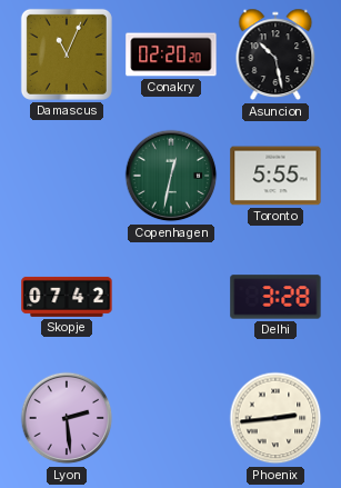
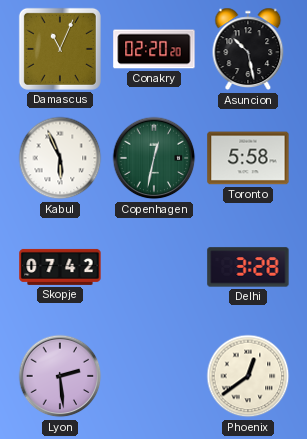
Kabul: none -> 5:56
Toronto: 5:55 -> 5:58
Phoenix: 2:44 -> 12:39
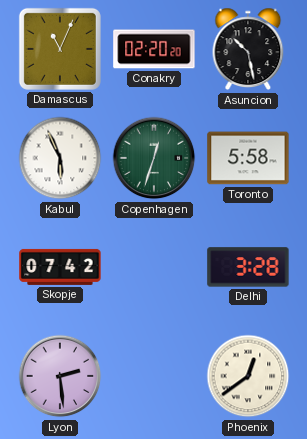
Copenhagen: 12:32 -> 12:33
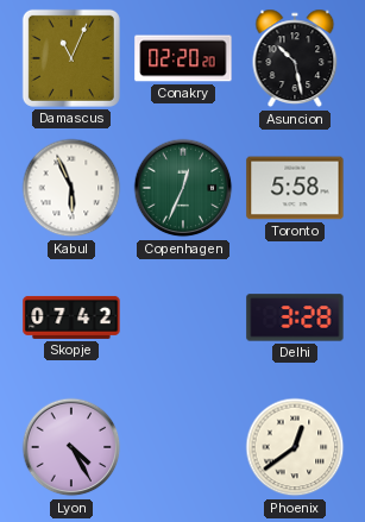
Copenhagen: 12:33 -> 12:34
Lyon: 2:29 -> 4:25
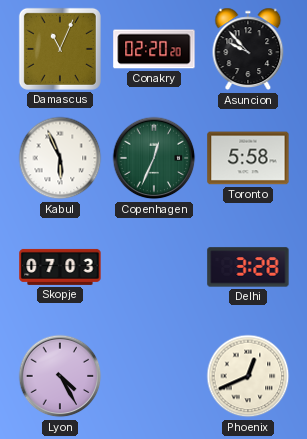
Asuncion: 10:28 -> 9:53
Skopje: 07:42 -> 07:03
Phoenix: 12:39 -> 12:41
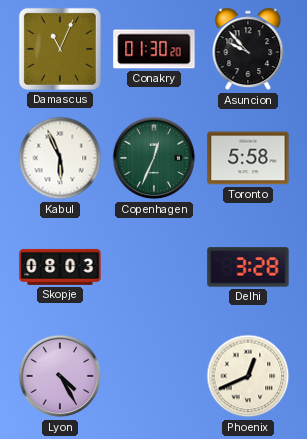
Conakry: 02:20 -> 01:30
Skopje: 07:03 -> 08:03
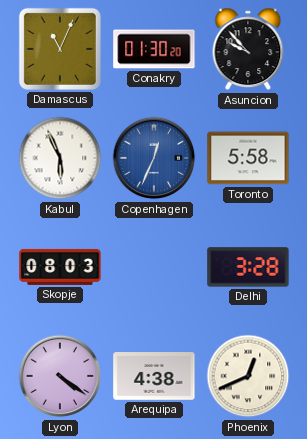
Copenhagen dial: green -> blue
Lyon: 4:25 -> 4:21
Arequipa: none -> 4:38
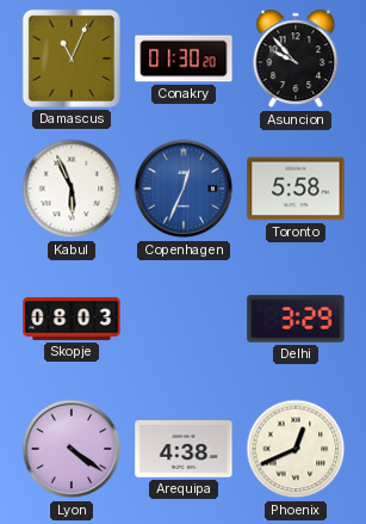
Delhi: 3:28 -> 3:29
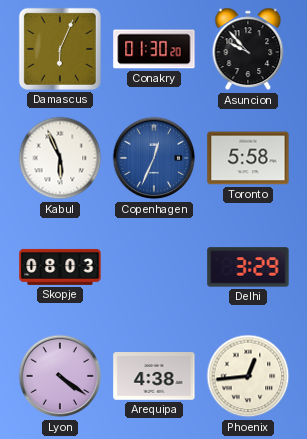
Damascus: 11:04 -> 6:04
Phoenix: 12:41 -> 12:44
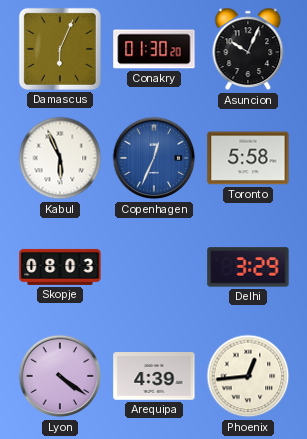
Asuncion: 9:53 -> 10:04
Arequipa: 4:38 -> 4:39
